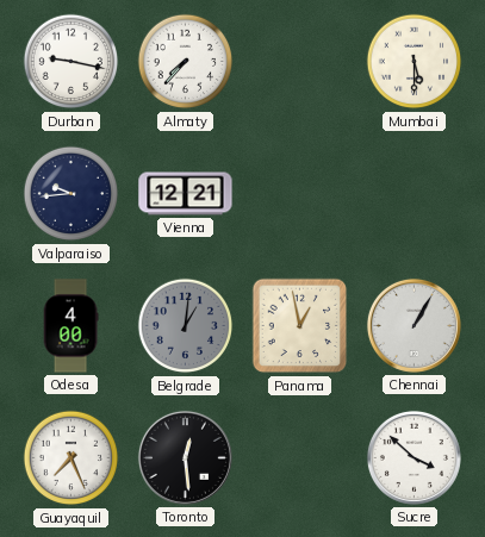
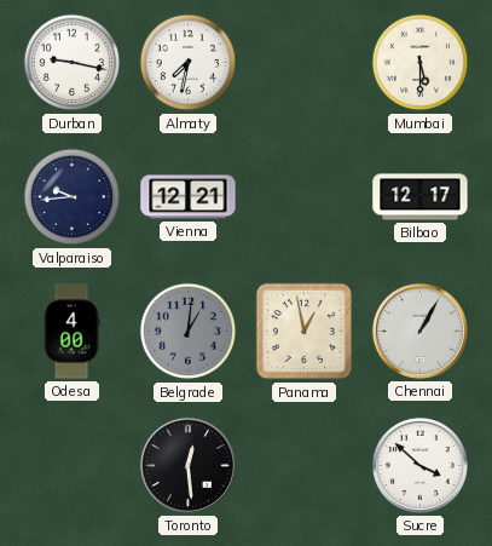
Almaty: 7:37 -> 7:32
Bilbao: none -> 12:17
Guayaquil: 7:26 -> none
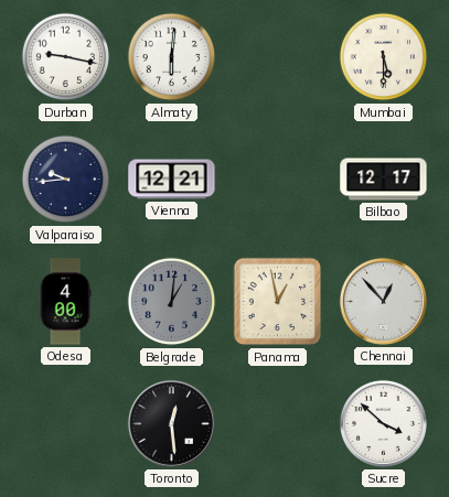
Almaty: 7:32 -> 6:01
Chennai: 1:05 -> 12:53
